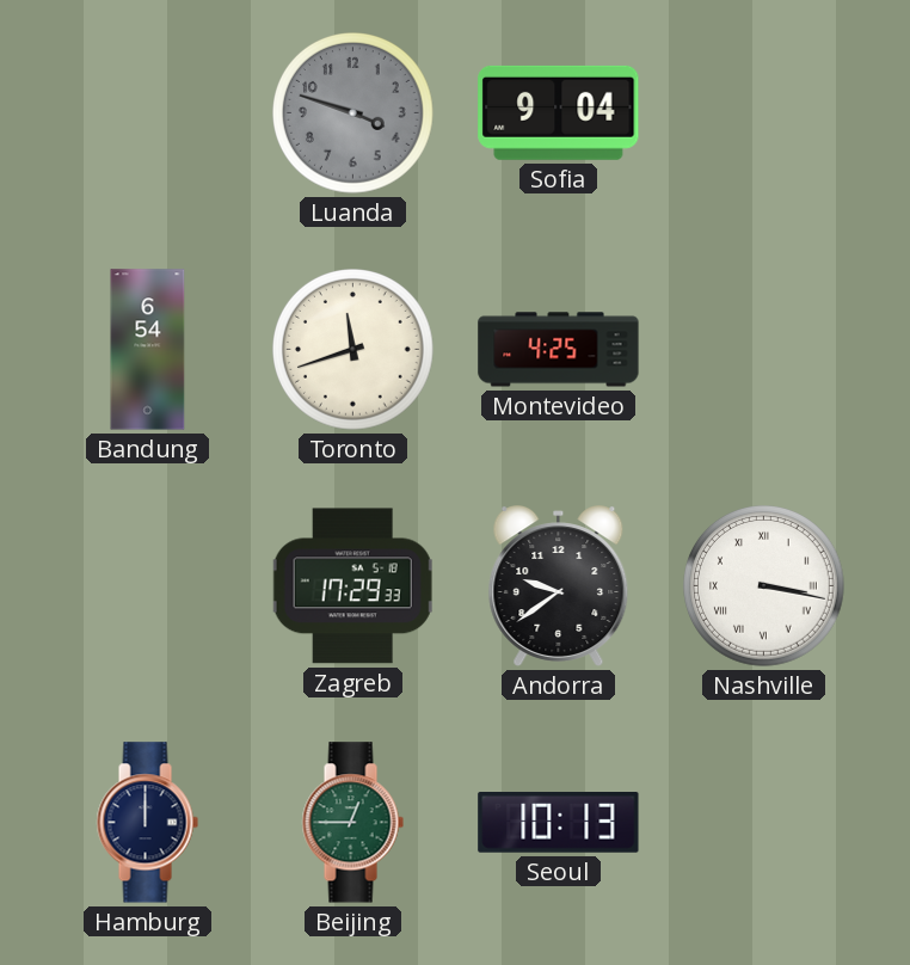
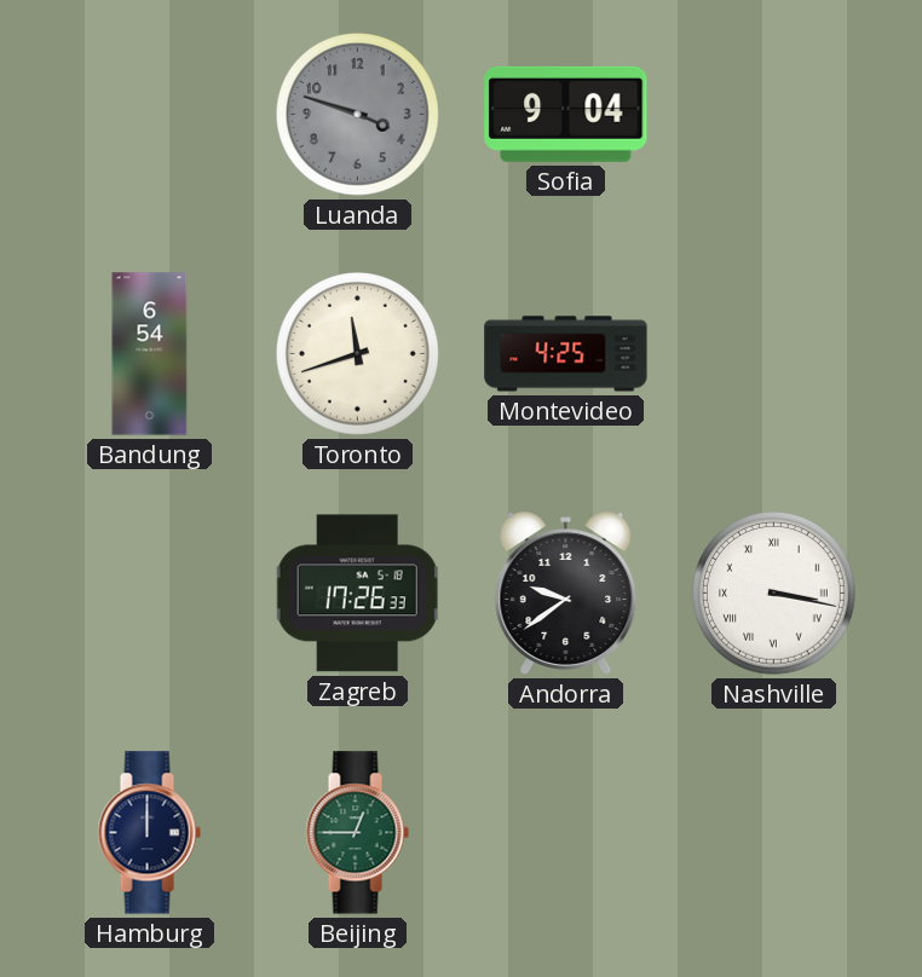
Zagreb: 17:29 -> 17:26
Seoul: 10:13 -> none
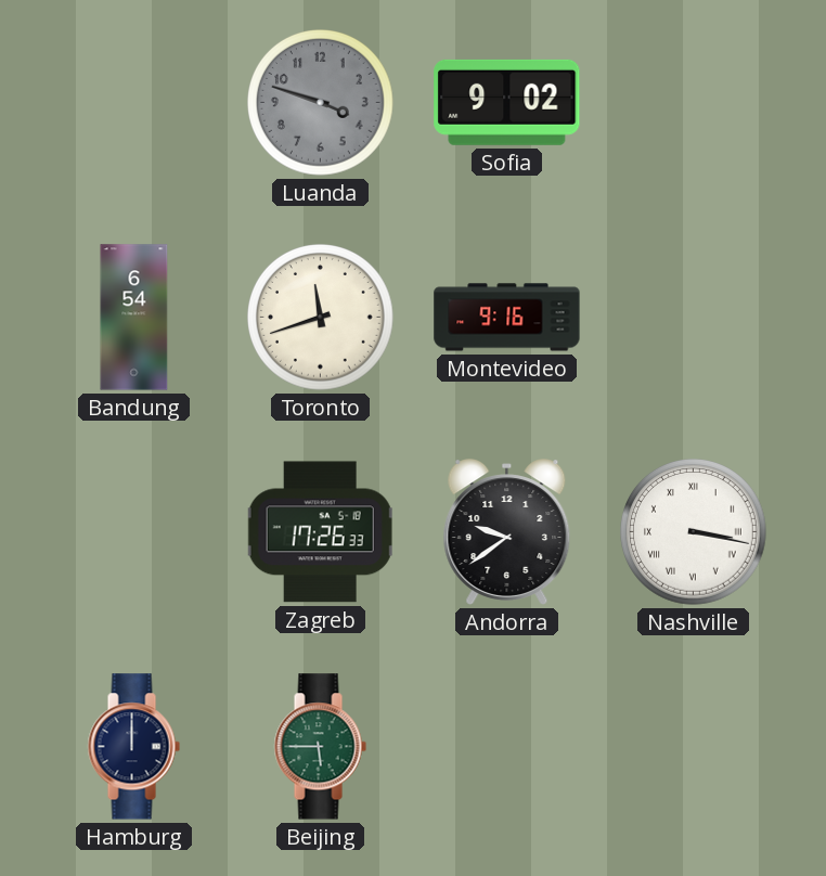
Sofia: 9:04 -> 9:02
Montevideo: 4:25 -> 9:16
Beijing: 12:45 -> 5:45
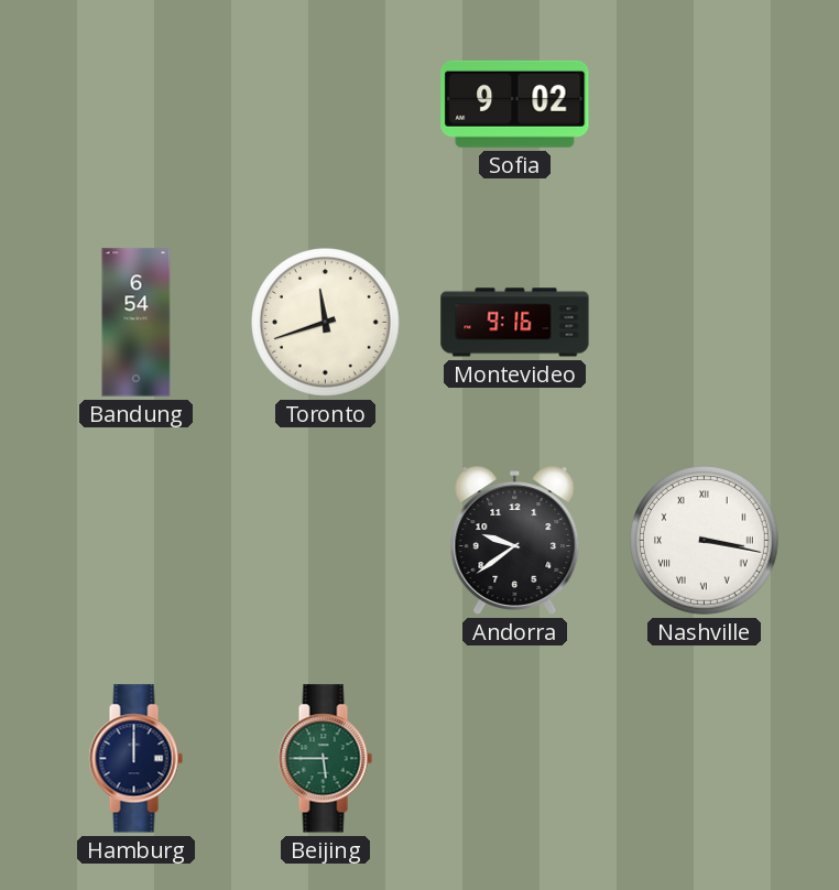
Luanda: 3:48 -> none
Zagreb: 17:26 -> none
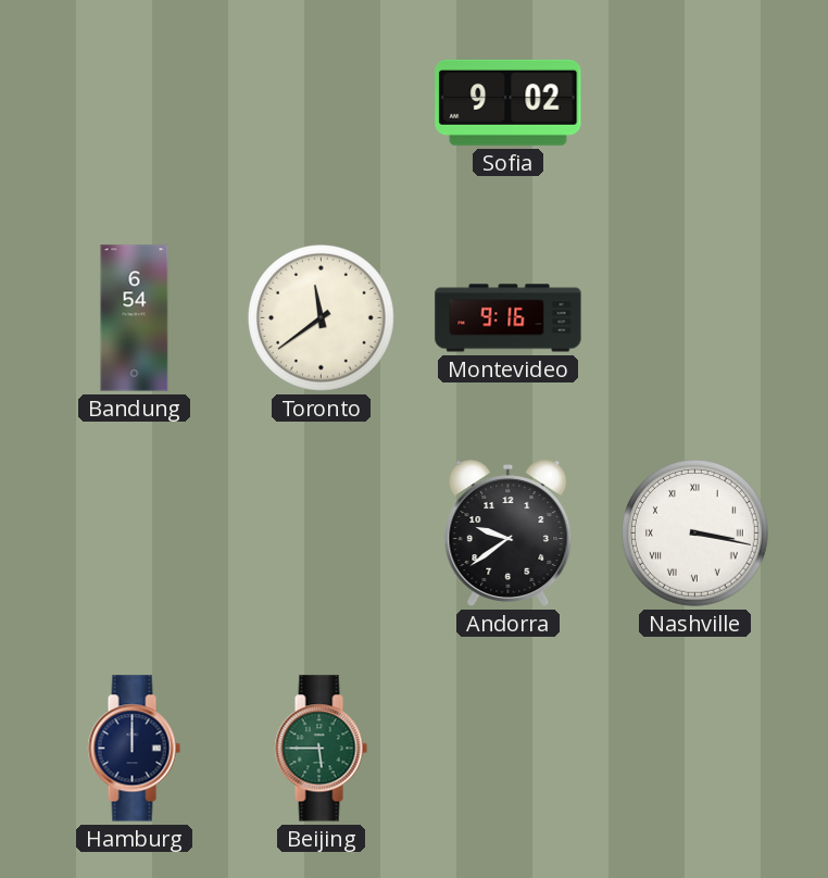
Toronto: 11:42 -> 11:39
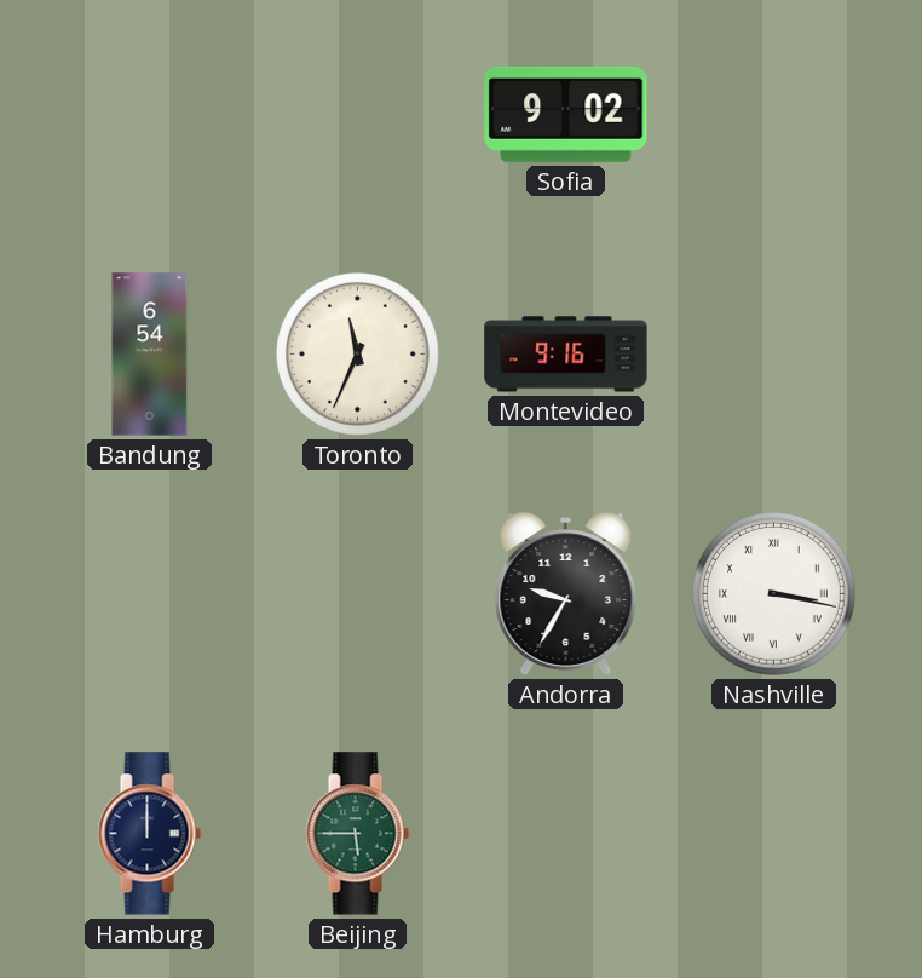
Toronto: 11:39 -> 11:34
Andorra: 9:39 -> 9:35
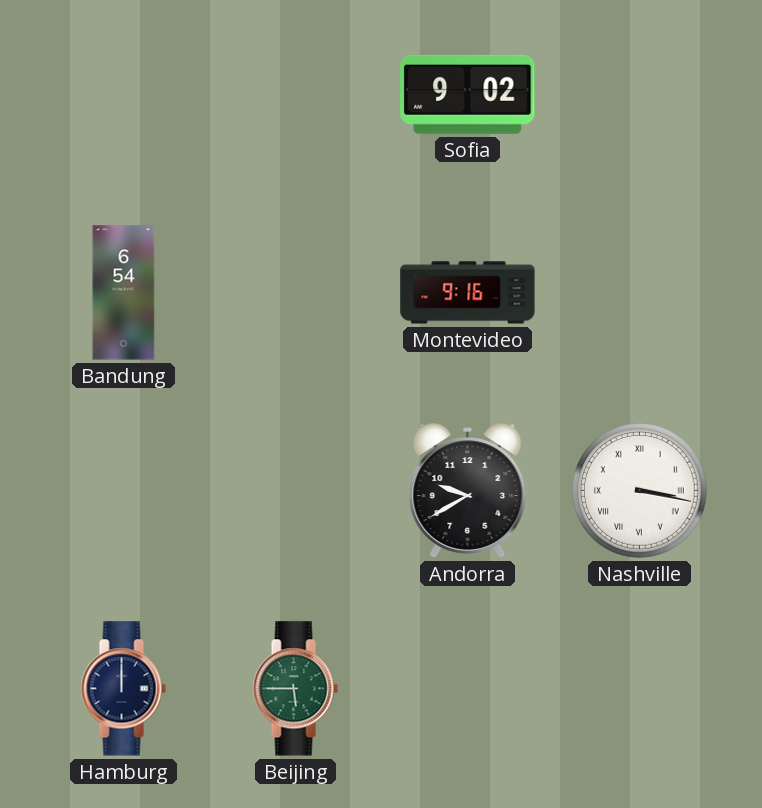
Toronto: 11:34 -> none
Andorra: 9:35 -> 9:40
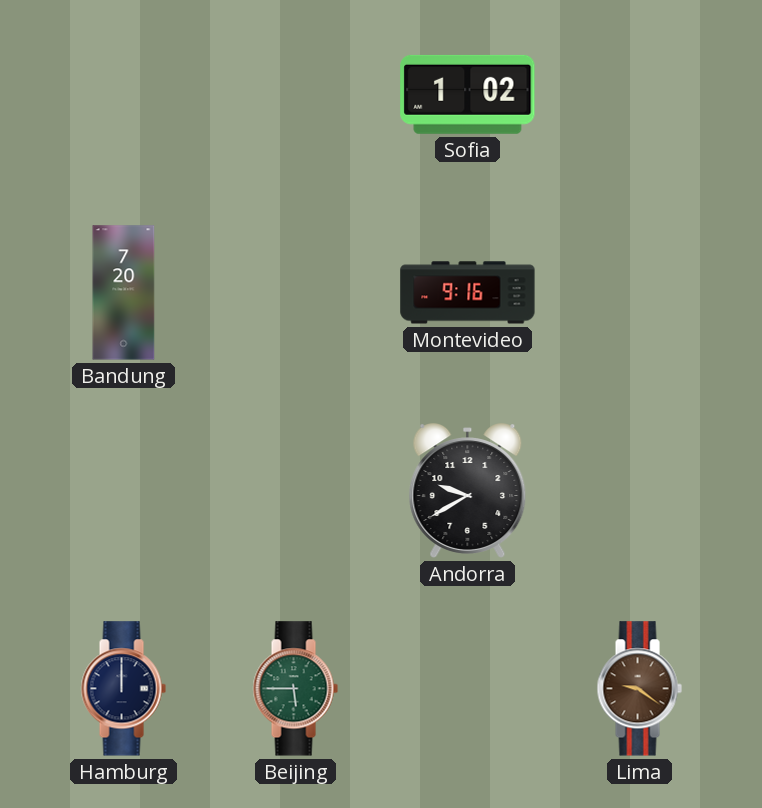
Sofia: 9:02 -> 1:02
Bandung: 6:54 -> 7:20
Nashville: 3:17 -> none
Lima: none -> 9:21
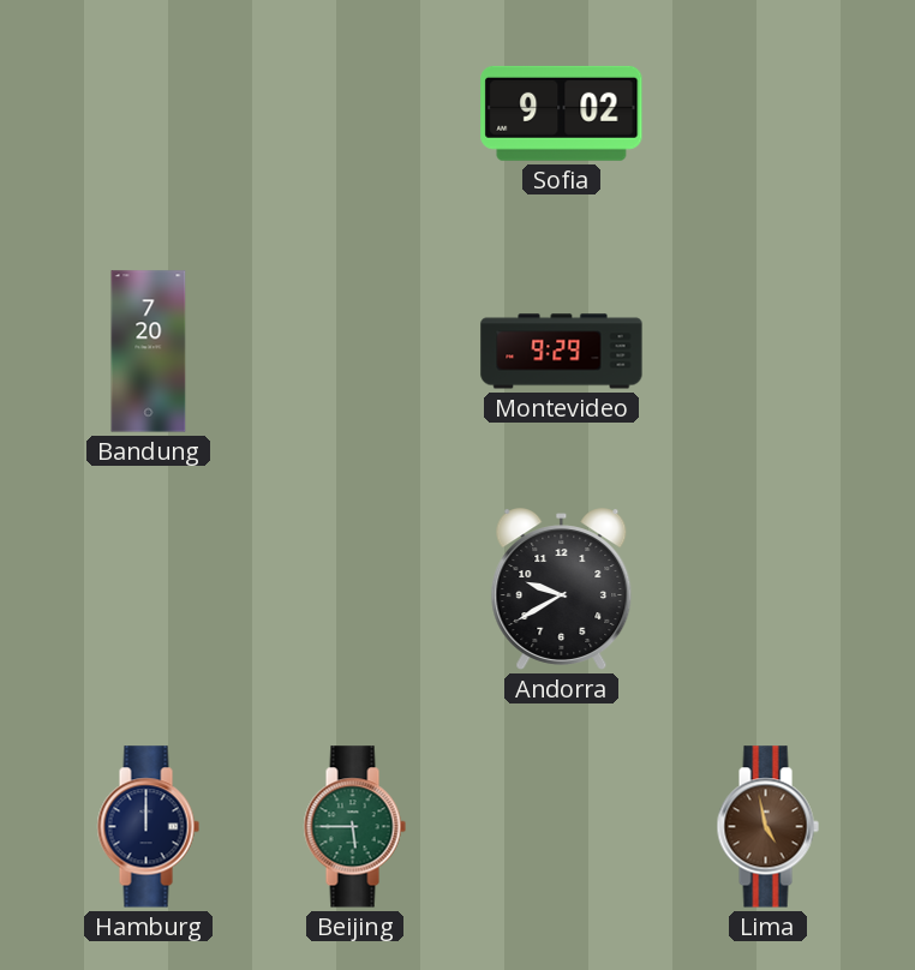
Sofia: 1:02 -> 9:02
Montevideo: 9:16 -> 9:29
Lima: 9:21 -> 4:58
